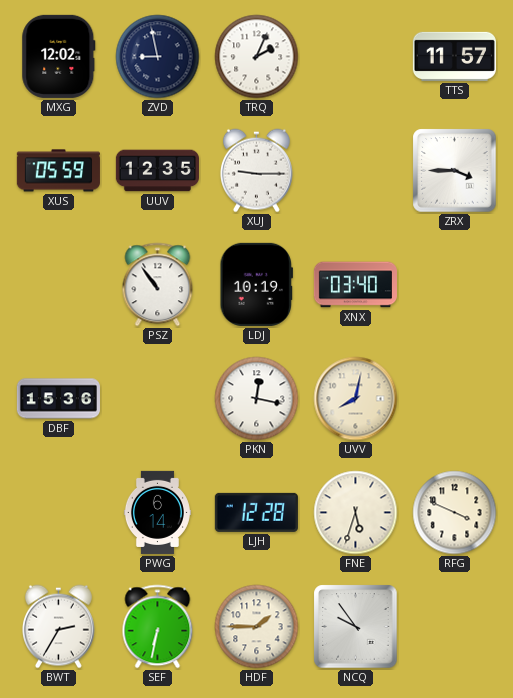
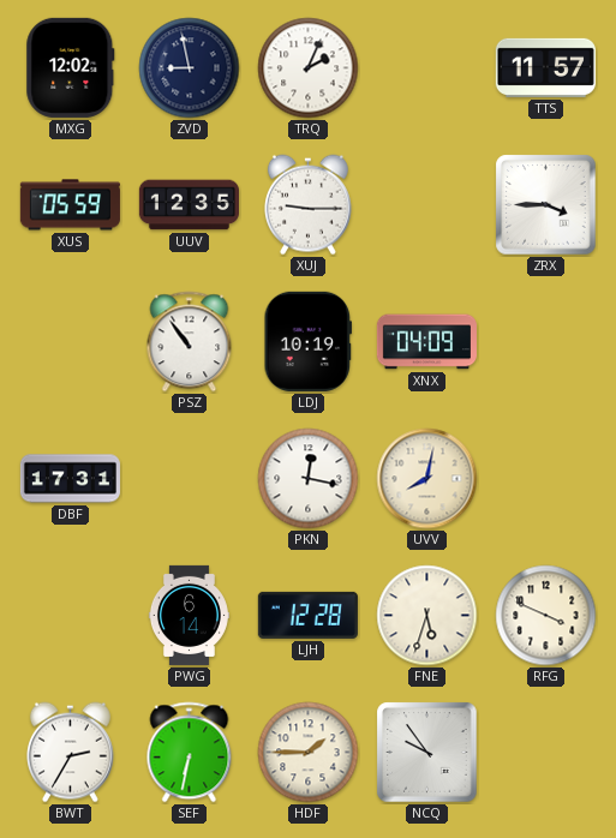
XNX: 03:40 -> 04:09
DBF: 15:36 -> 17:31
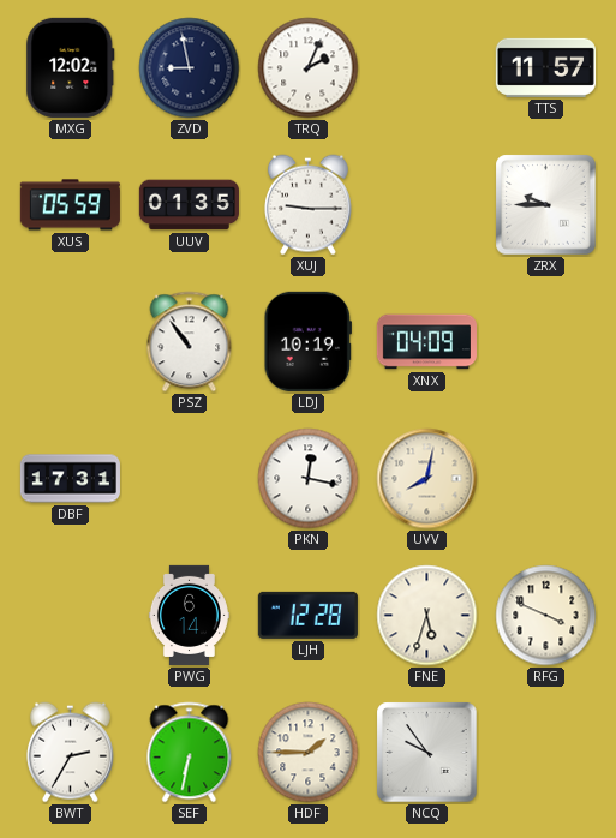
UUV: 12:35 -> 01:35
ZRX: 3:45 -> 9:45
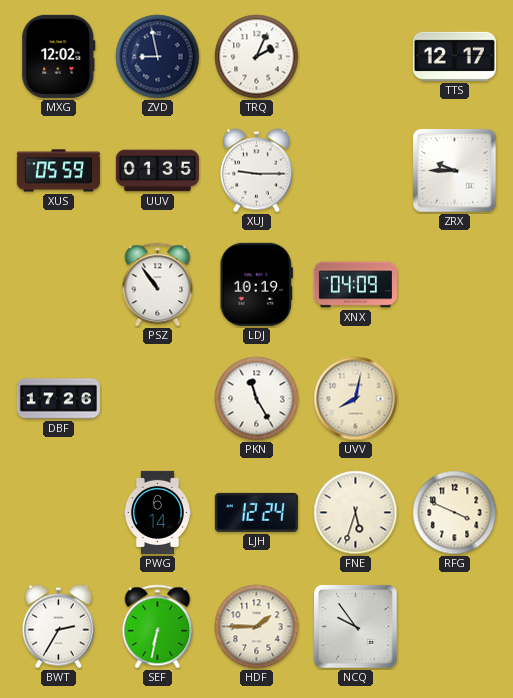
TTS: 11:57 -> 12:17
DBF: 17:31 -> 17:26
PKN: 12:17 -> 11:25
LJH: 12:28 -> 12:24
